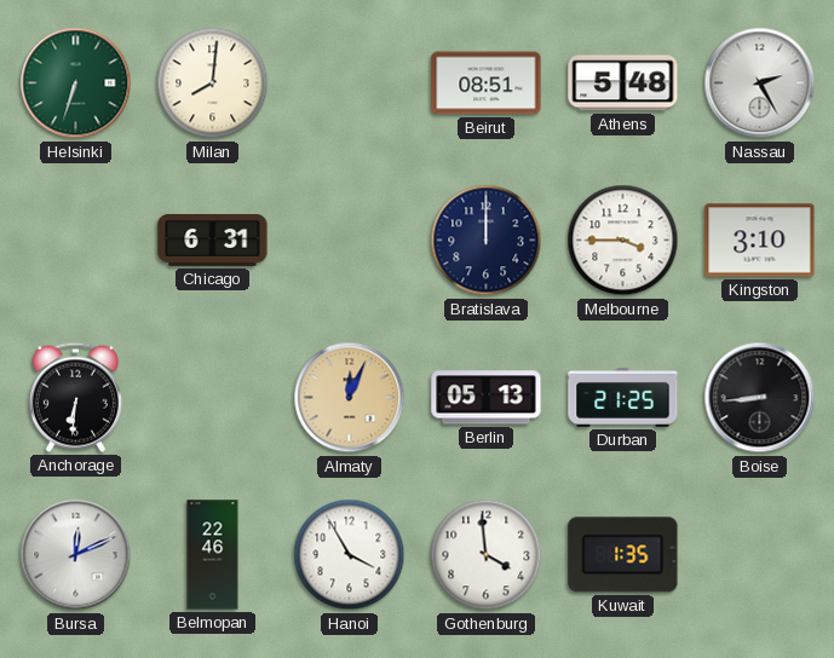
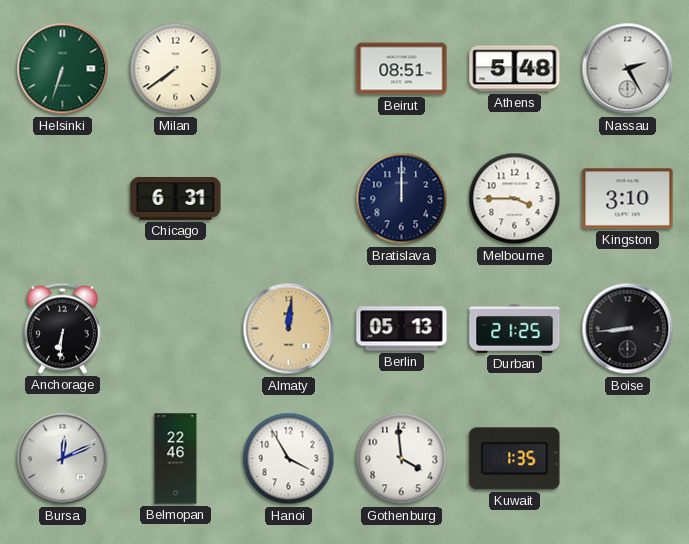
Milan: 8:01 -> 7:39
Almaty: 12:04 -> 12:01
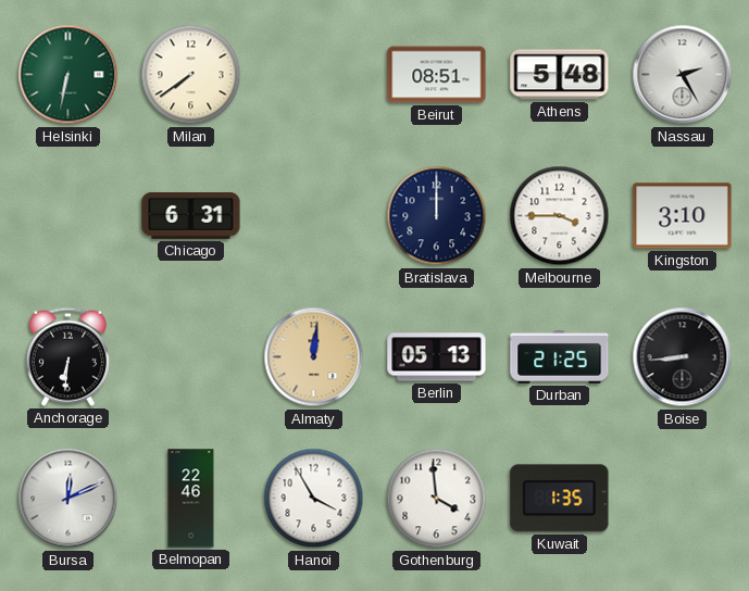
Helsinki: 6:33 -> 6:32
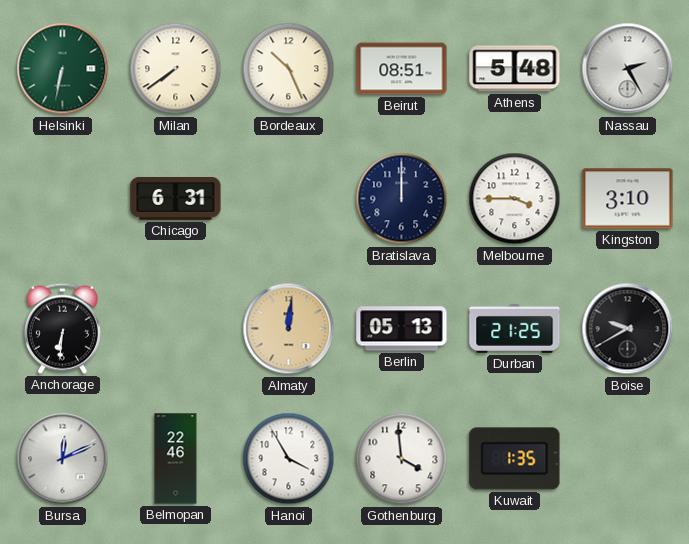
Bordeaux: none -> 10:26
Boise: 8:44 -> 9:40
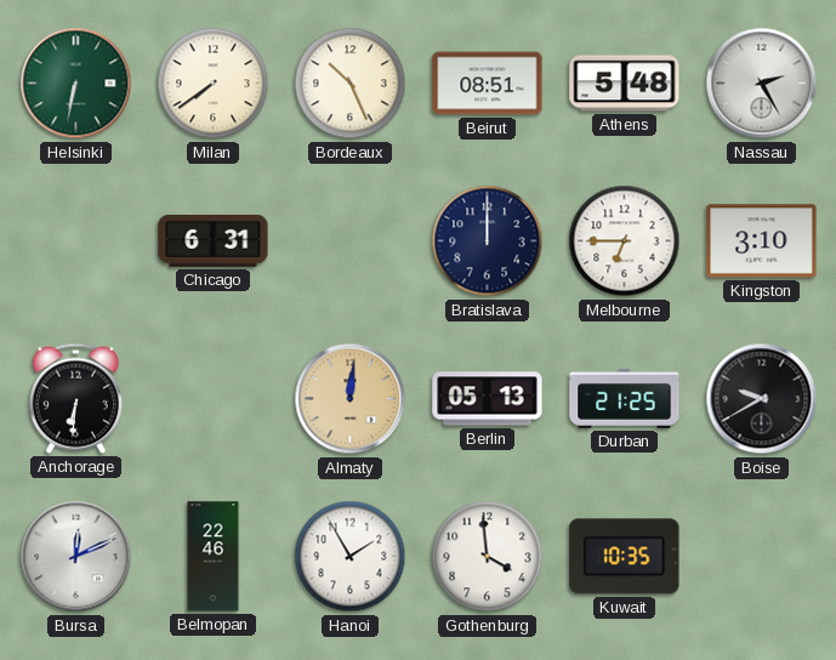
Melbourne: 3:45 -> 6:45
Hanoi: 3:55 -> 1:55
Kuwait: 1:35 -> 10:35
